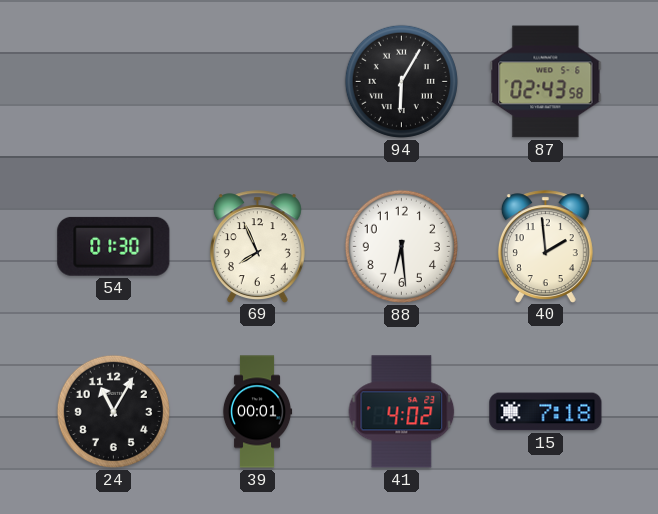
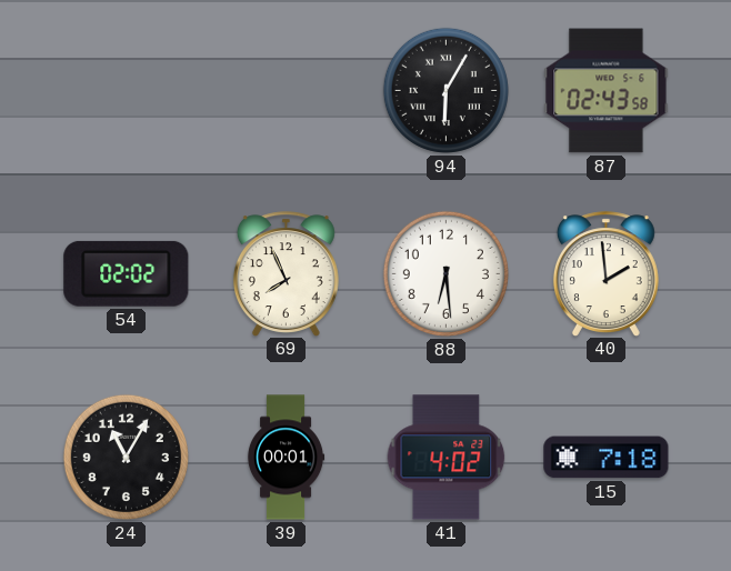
54: 01:30 -> 02:02
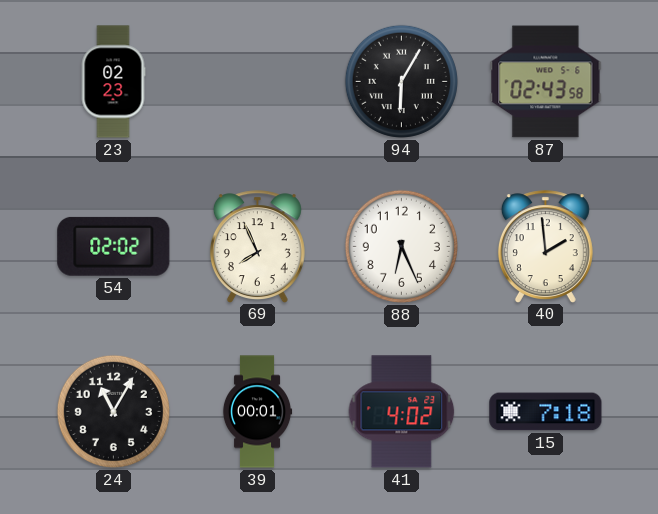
23: none -> 02:23
88: 6:29 -> 6:26
